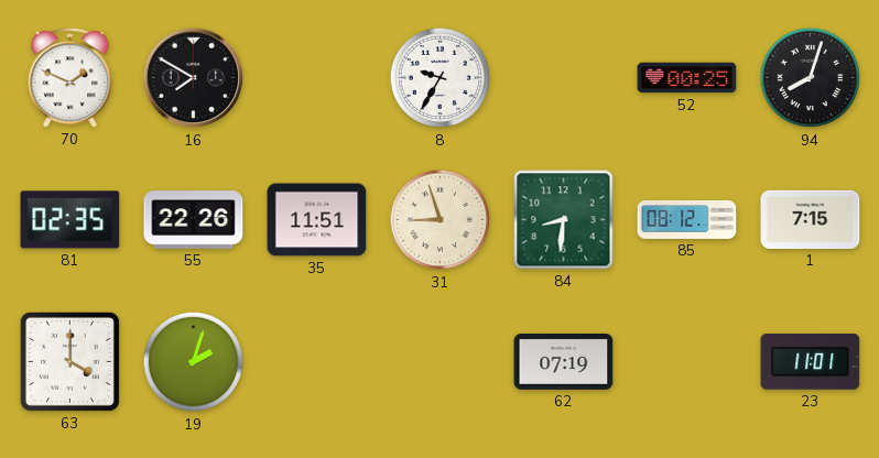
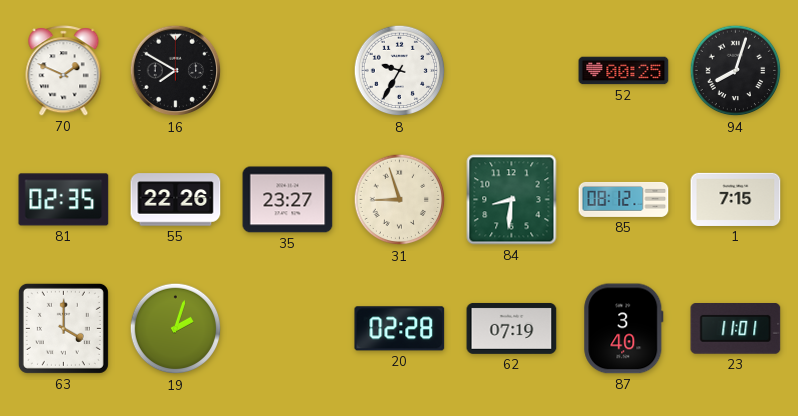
35: 11:51 -> 23:27
20: none -> 02:28
87: none -> 3:40
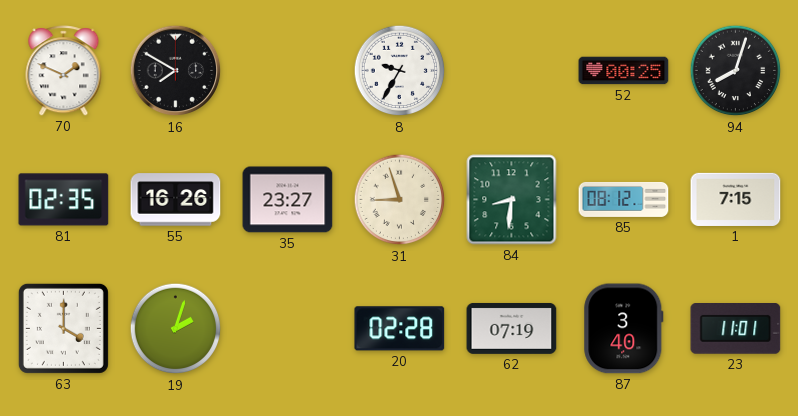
55: 22:26 -> 16:26
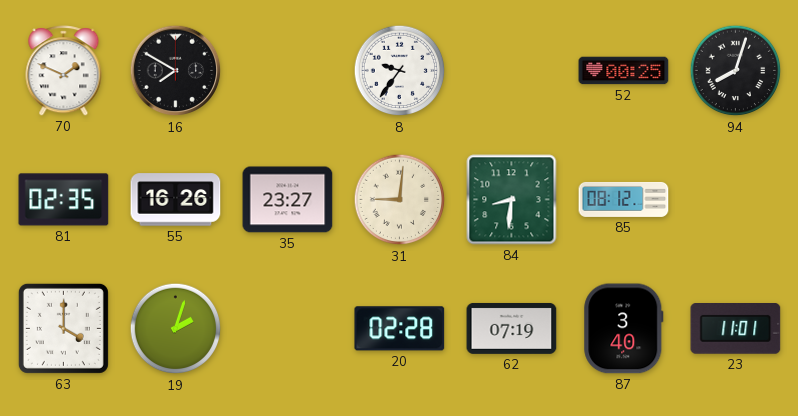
8: 9:35 -> 9:36
31: 8:57 -> 9:01
1: 7:15 -> none
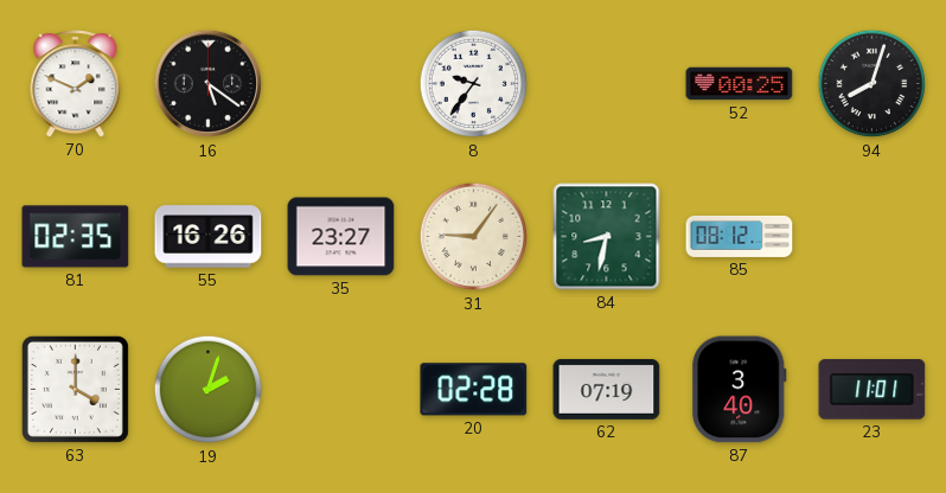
16: 7:50 -> 5:21
31: 9:01 -> 9:06
84: 8:31 -> 8:32
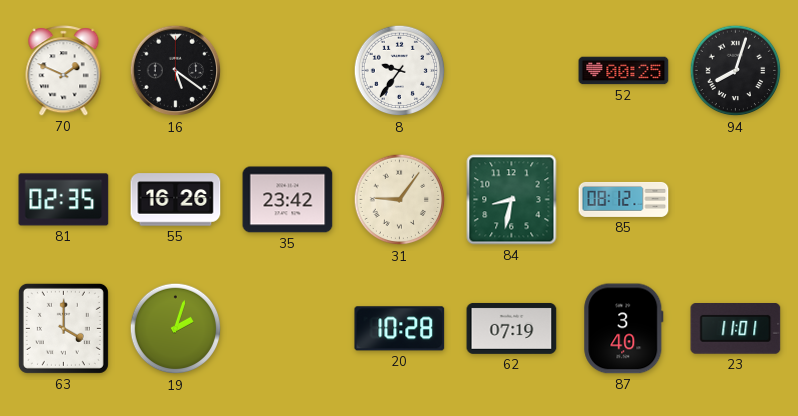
35: 23:27 -> 23:42
20: 02:28 -> 10:28
